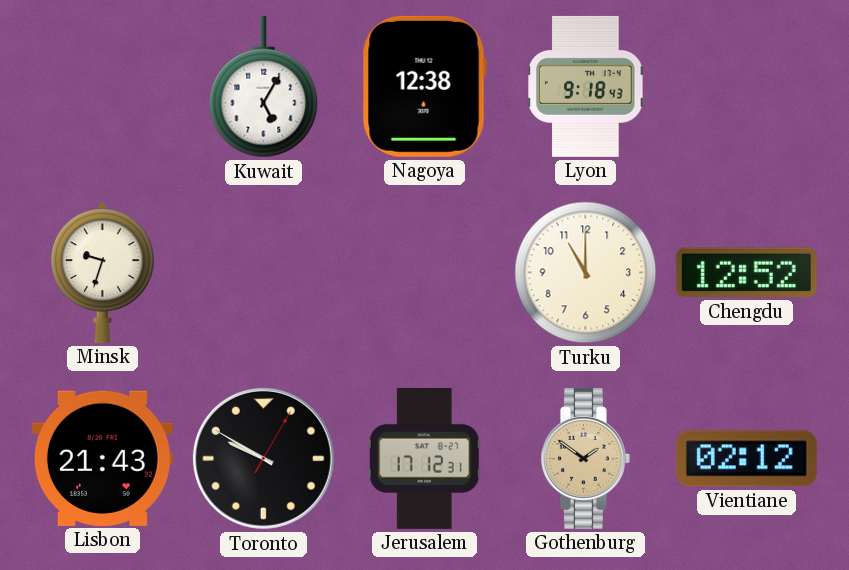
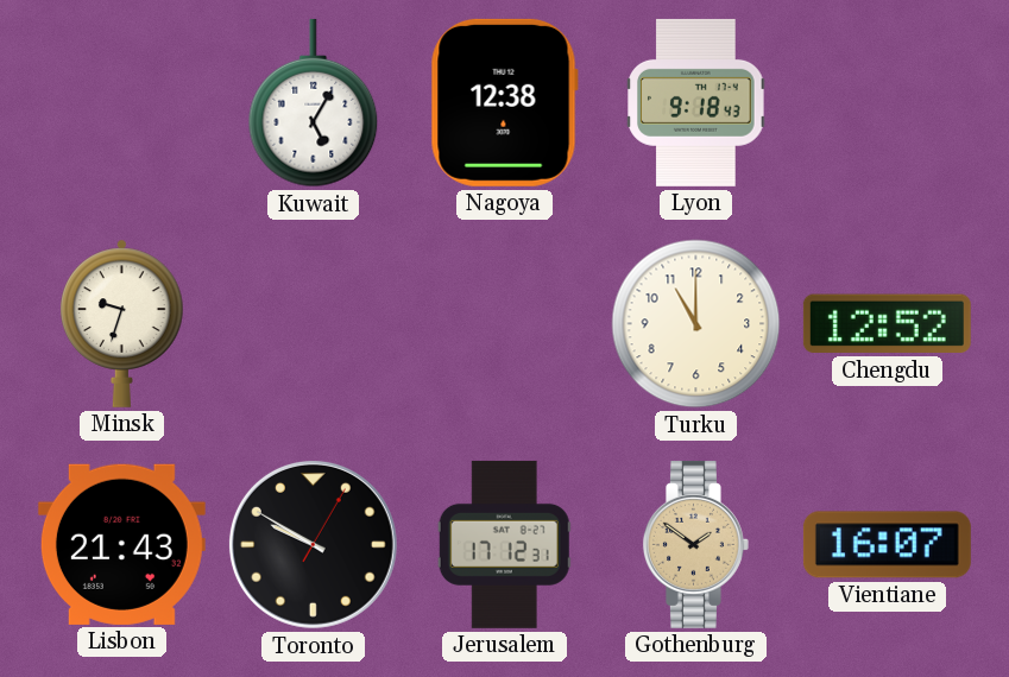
Vientiane: 02:12 -> 16:07
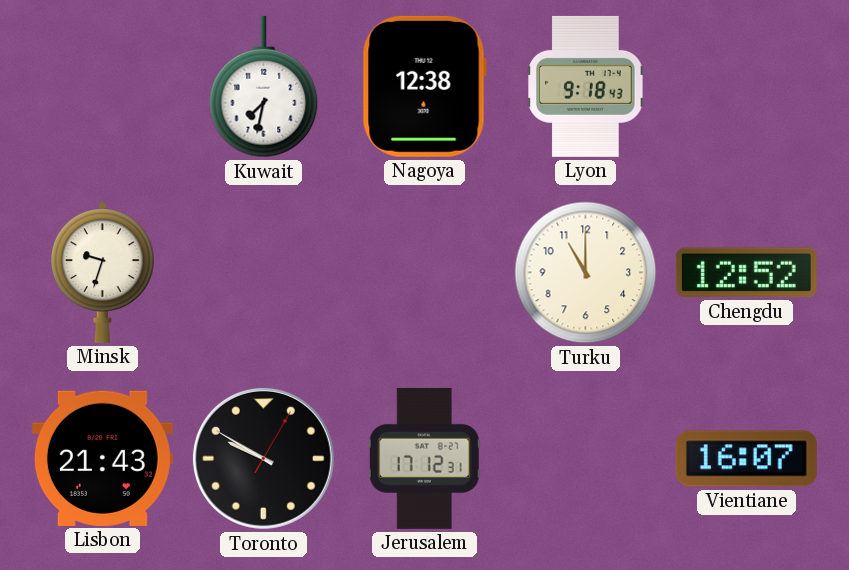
Kuwait: 5:05 -> 7:32
Gothenburg: 1:51 -> none
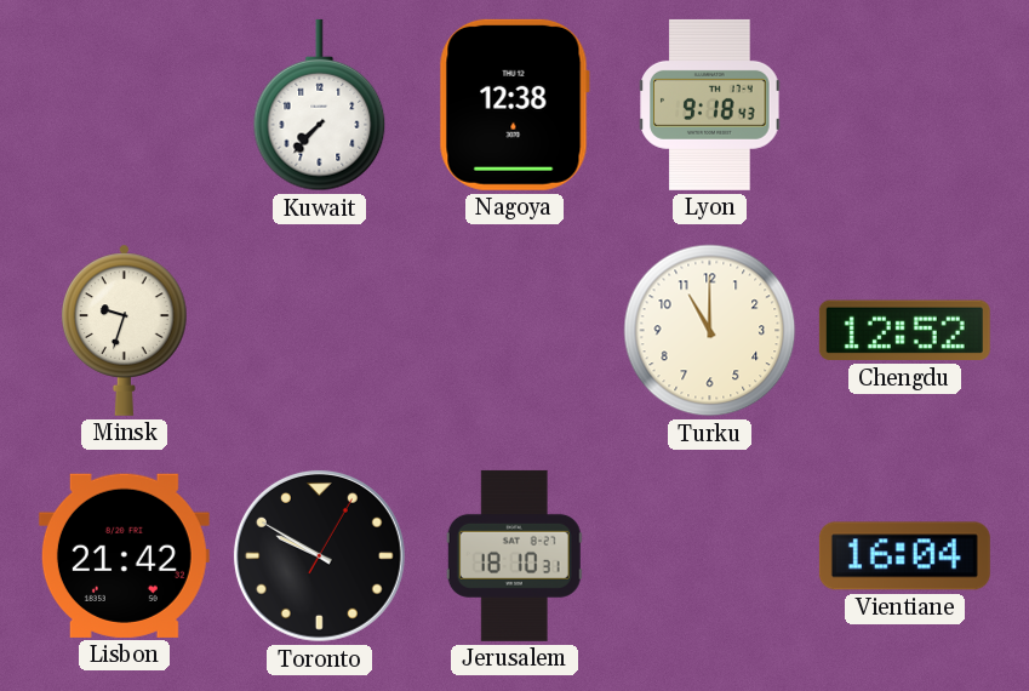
Kuwait: 7:32 -> 7:37
Lisbon: 21:43 -> 21:42
Jerusalem: 17:12 -> 18:10
Vientiane: 16:07 -> 16:04
